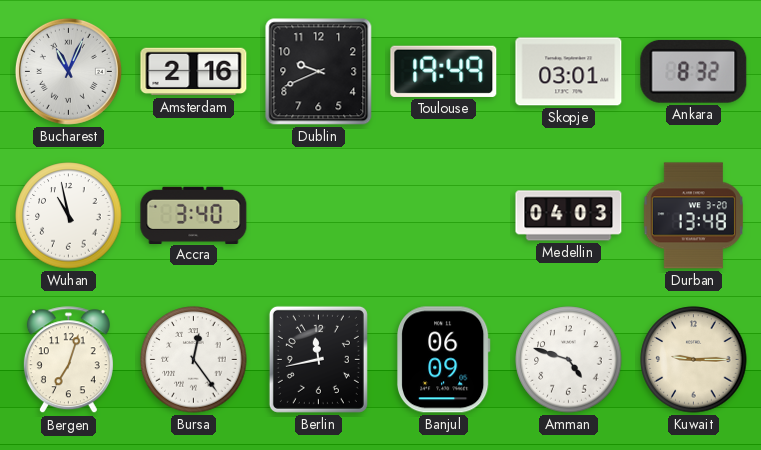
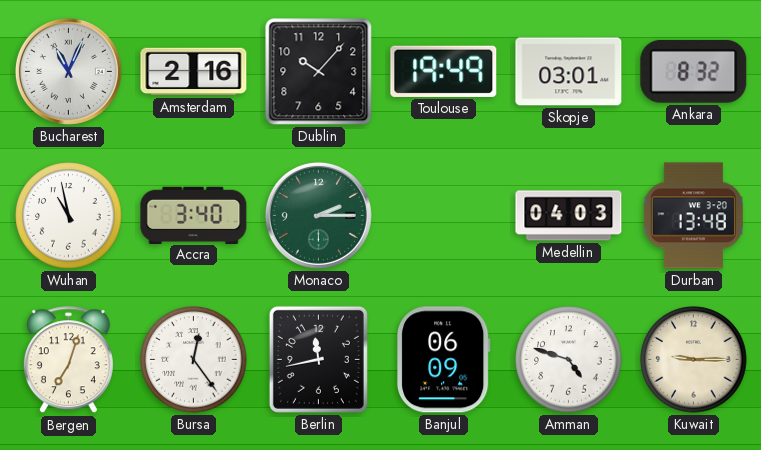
Dublin: 9:41 -> 10:07
Monaco: none -> 2:15
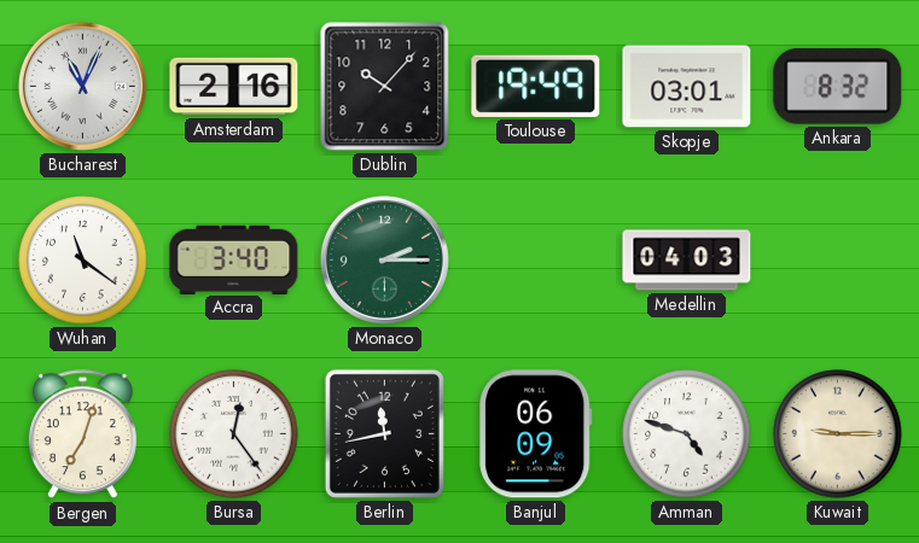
Wuhan: 10:58 -> 11:21
Durban: 13:48 -> none
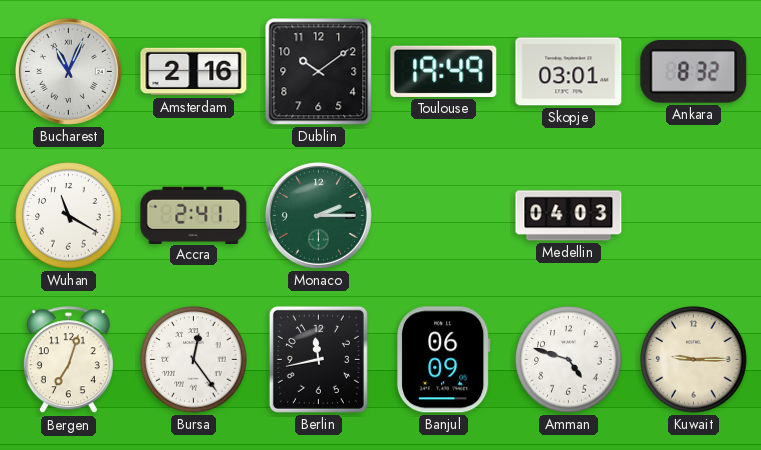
Dublin: 10:07 -> 10:09
Wuhan: 11:21 -> 11:20
Accra: 3:40 -> 2:41
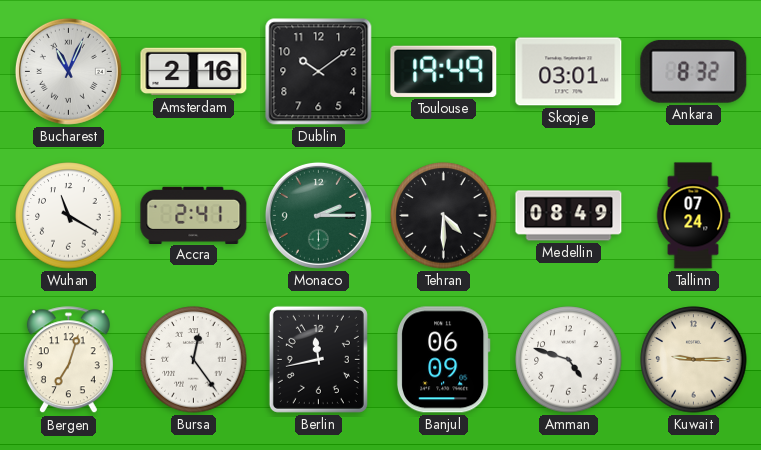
Tehran: none -> 4:30
Medellin: 04:03 -> 08:49
Tallinn: none -> 07:24
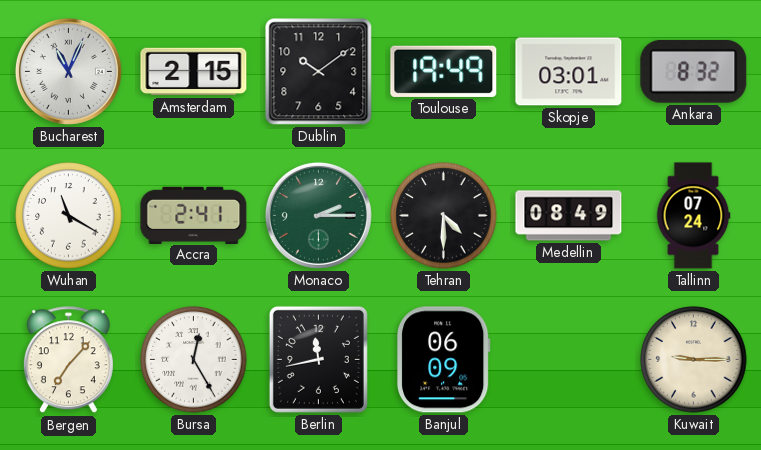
Amsterdam: 2:16 -> 2:15
Bergen: 7:03 -> 7:07
Bursa: 12:24 -> 12:25
Amman: 4:48 -> none
